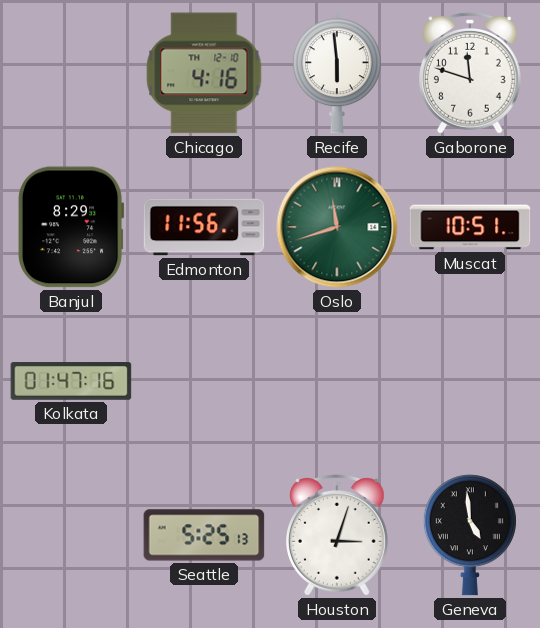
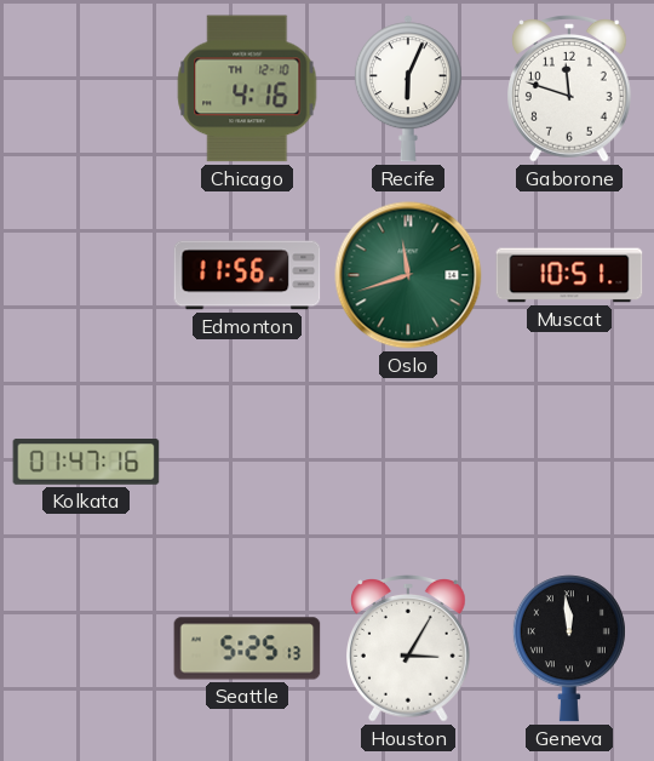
Recife: 5:59 -> 6:04
Banjul: 8:29 -> none
Houston: 3:03 -> 3:05
Geneva: 4:59 -> 11:59
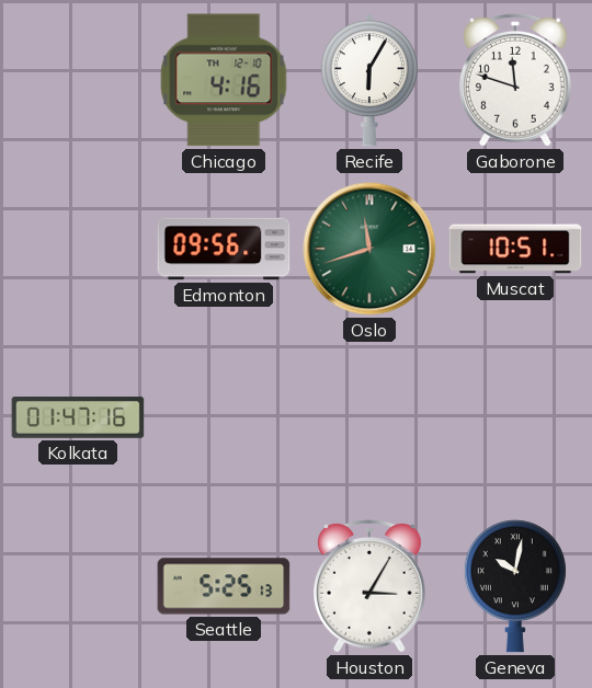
Recife: 6:04 -> 6:05
Edmonton: 11:56 -> 09:56
Geneva: 11:59 -> 10:02
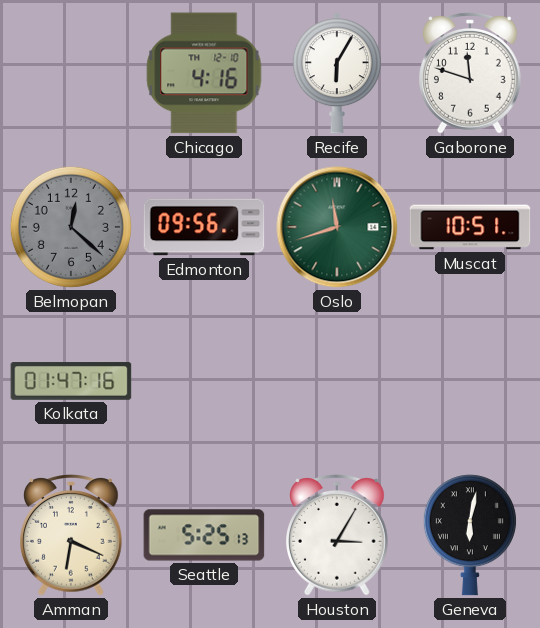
Belmopan: none -> 12:22
Amman: none -> 6:19
Geneva: 10:02 -> 6:02
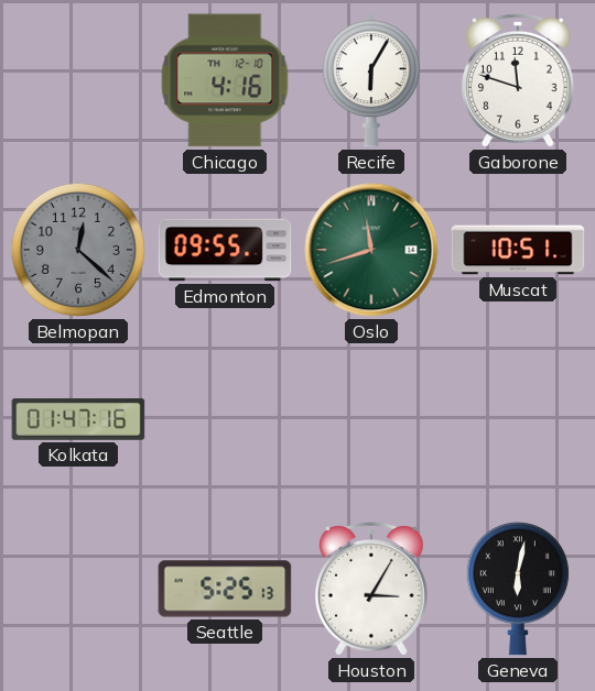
Edmonton: 09:56 -> 09:55
Amman: 6:19 -> none
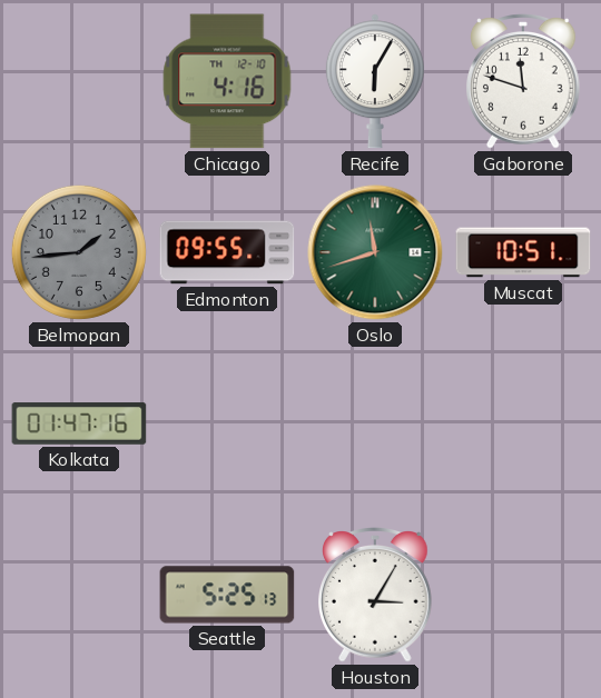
Belmopan: 12:22 -> 1:44
Geneva: 6:02 -> none
